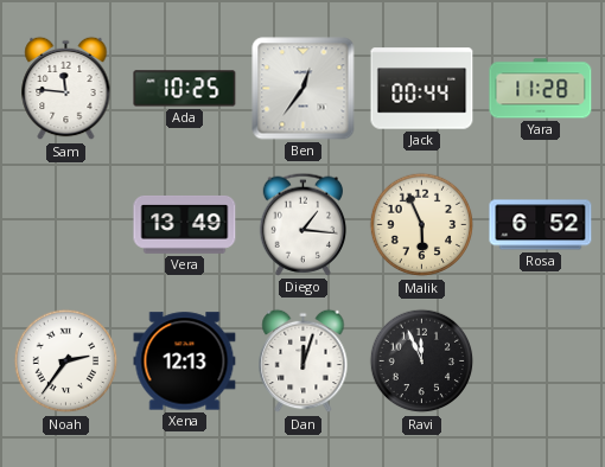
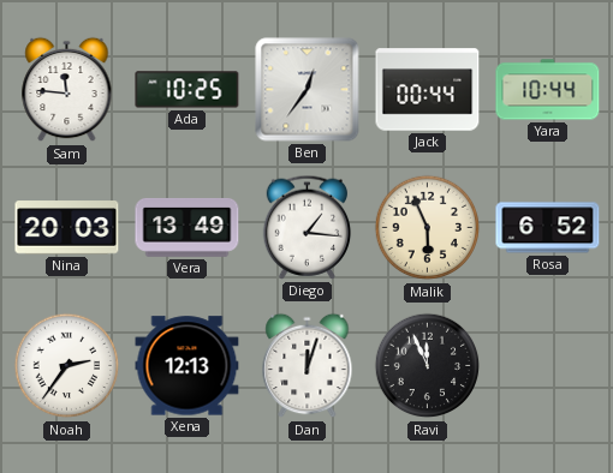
Yara: 11:28 -> 10:44
Nina: none -> 20:03
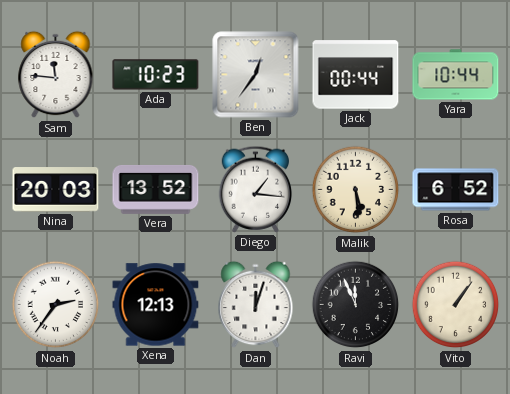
Ada: 10:25 -> 10:23
Vera: 13:49 -> 13:52
Malik: 5:56 -> 5:29
Vito: none -> 1:06
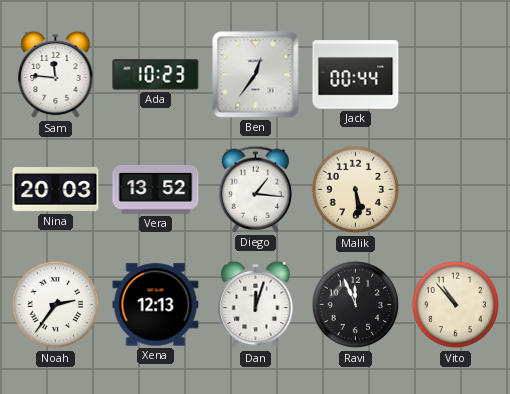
Yara: 10:44 -> none
Rosa: 6:52 -> none
Vito: 1:06 -> 10:53
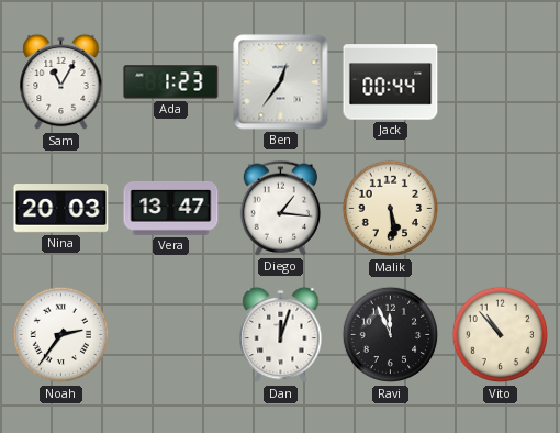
Sam: 11:46 -> 11:05
Ada: 10:23 -> 1:23
Vera: 13:52 -> 13:47
Xena: 12:13 -> none
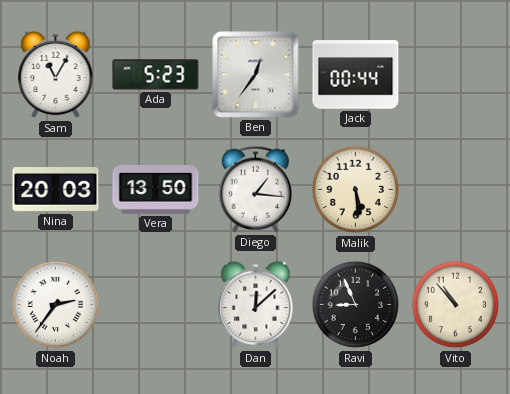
Ada: 1:23 -> 5:23
Vera: 13:47 -> 13:50
Dan: 12:03 -> 12:08
Ravi: 11:56 -> 8:56
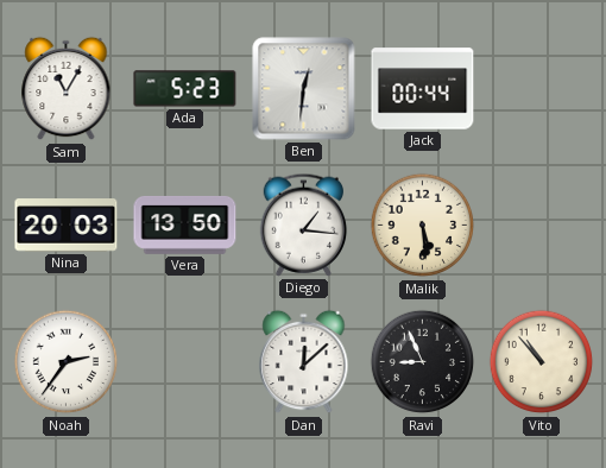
Ben: 12:36 -> 12:31
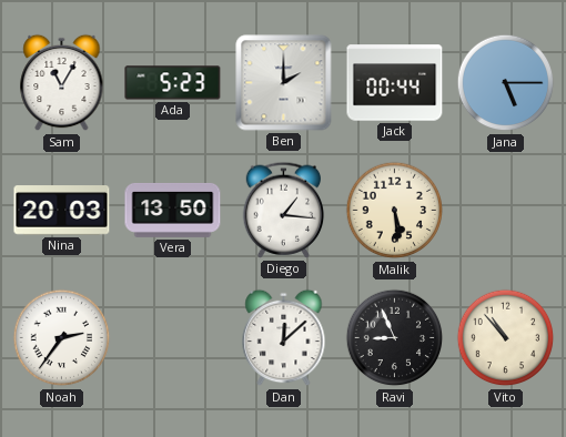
Ben: 12:31 -> 2:00
Jana: none -> 5:15
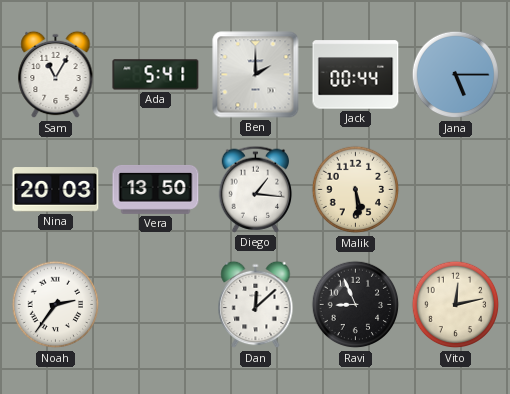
Ada: 5:23 -> 5:41
Vito: 10:53 -> 12:13
